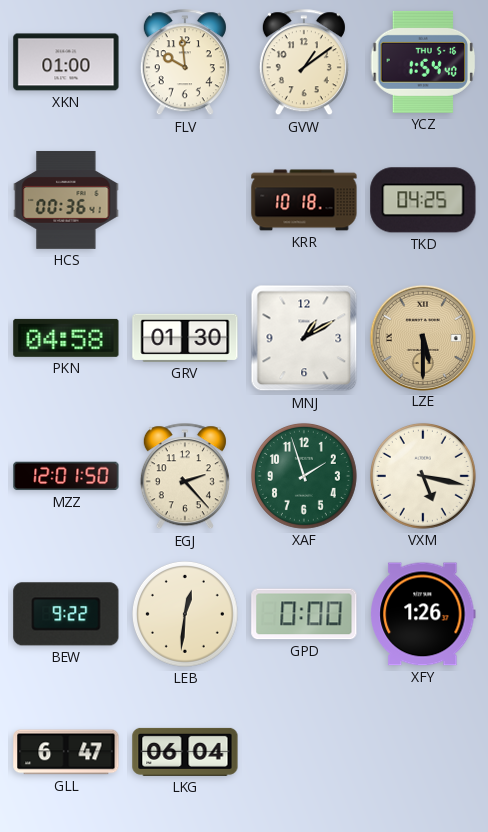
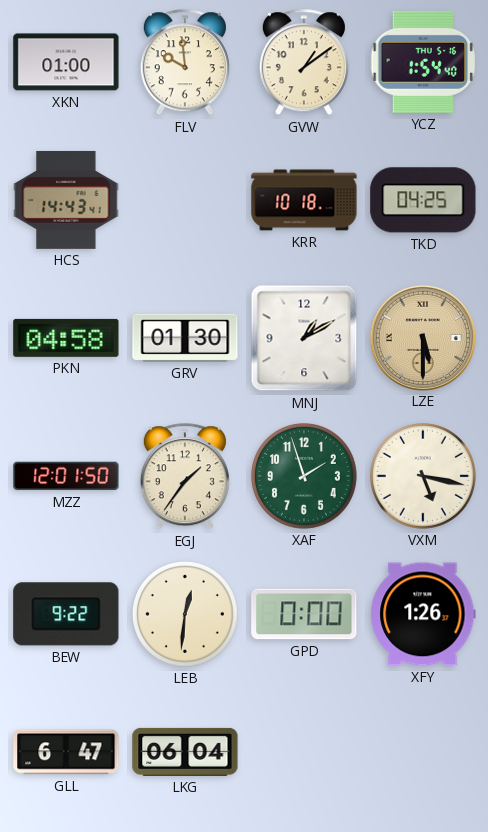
HCS: 00:36 -> 14:43
EGJ: 2:23 -> 1:36
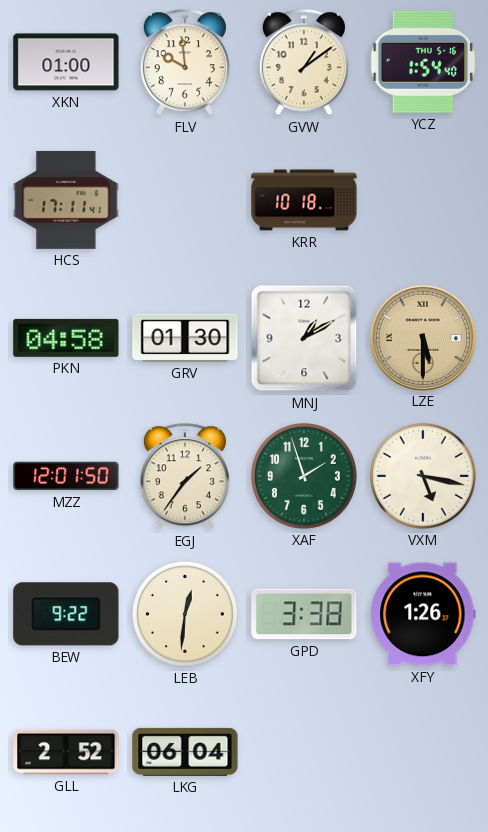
HCS: 14:43 -> 17:11
TKD: 04:25 -> none
GPD: 0:00 -> 3:38
GLL: 6:47 -> 2:52
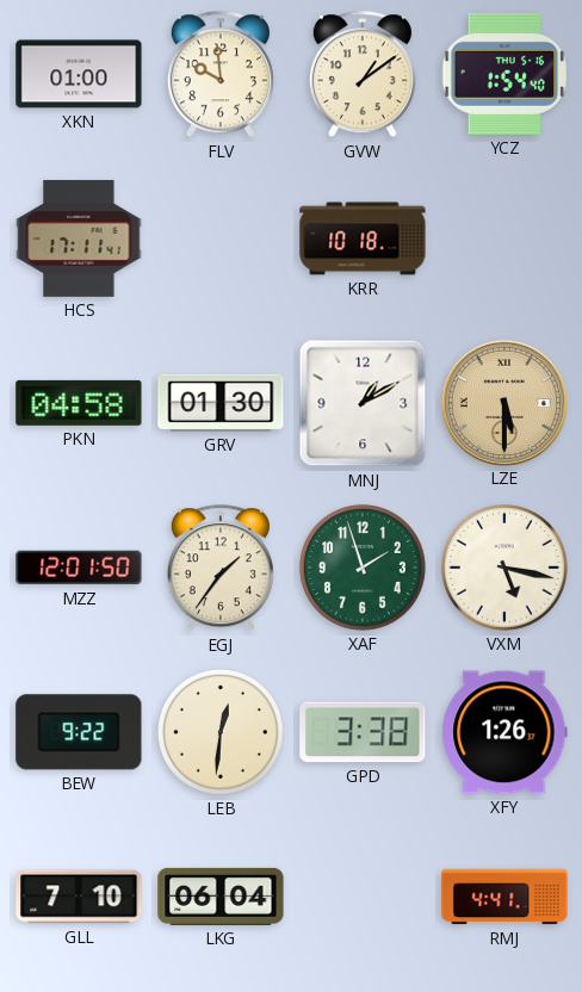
GLL: 2:52 -> 7:10
RMJ: none -> 4:41
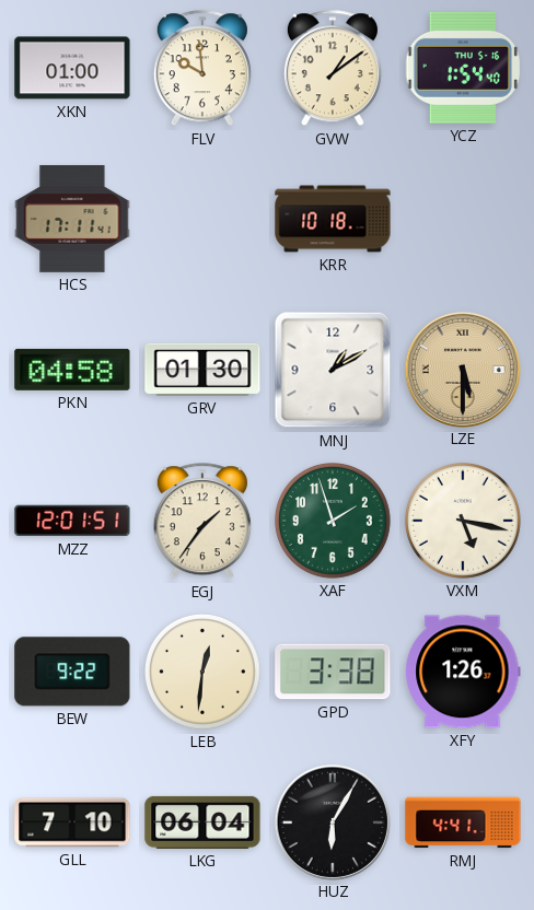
MZZ: 12:01:50 -> 12:01:51
HUZ: none -> 6:05
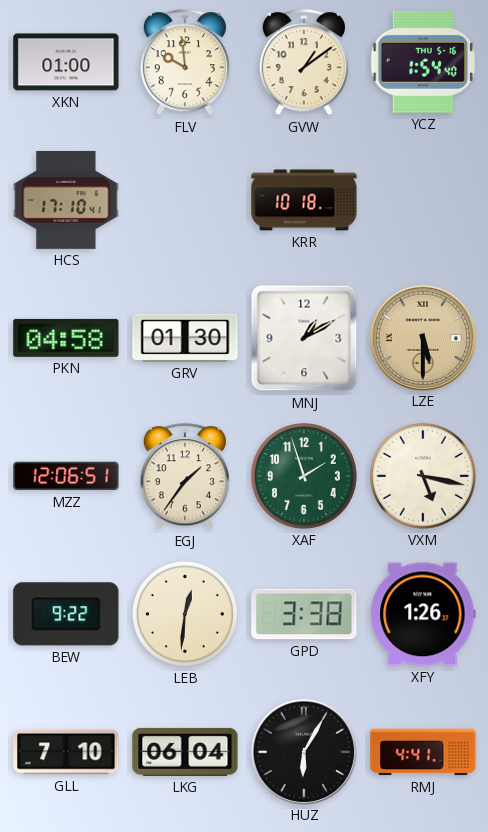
HCS: 17:11 -> 17:10
MZZ: 12:01 -> 12:06
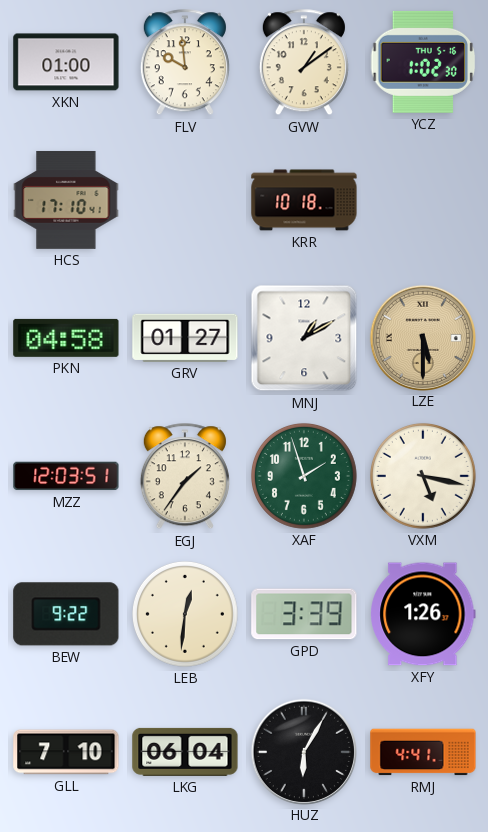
YCZ: 1:54 -> 1:02
GRV: 01:30 -> 01:27
MZZ: 12:06 -> 12:03
GPD: 3:38 -> 3:39
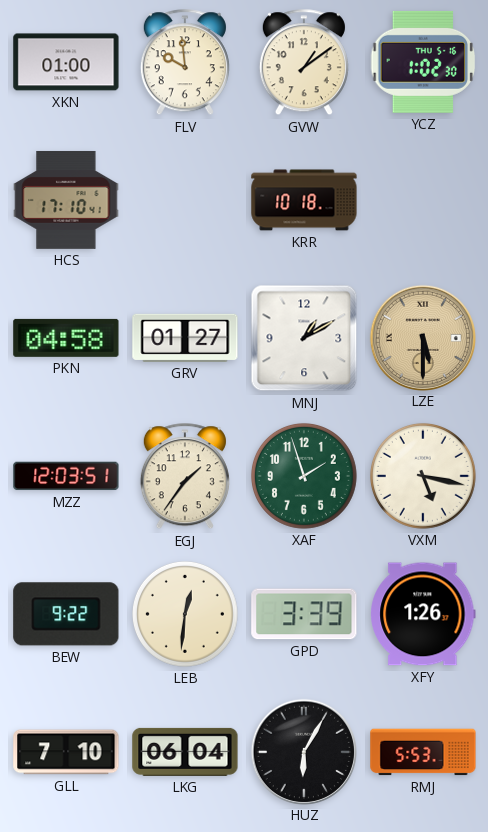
RMJ: 4:41 -> 5:53
